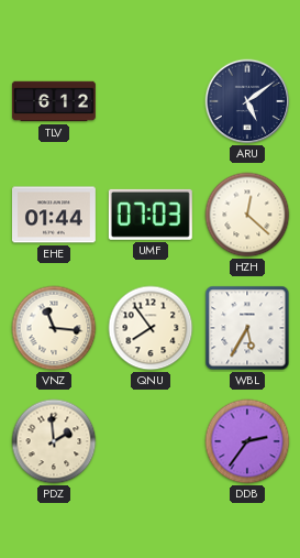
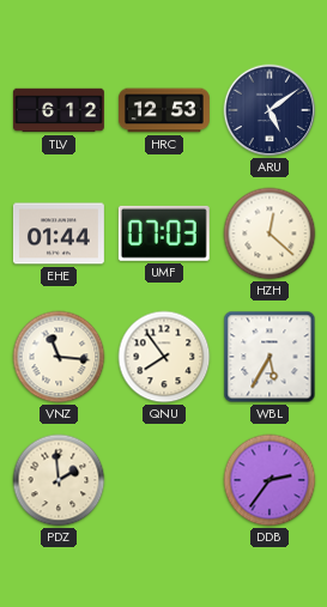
HRC: none -> 12:53
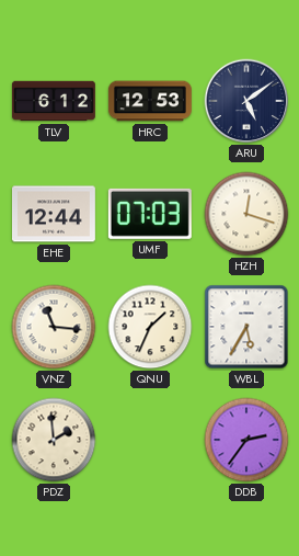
EHE: 01:44 -> 12:44
HZH: 12:22 -> 12:18
QNU: 7:54 -> 1:34
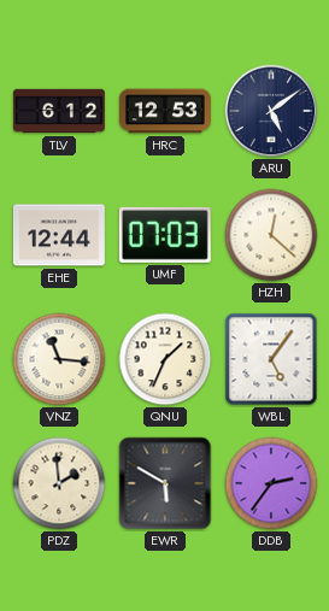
HZH: 12:18 -> 12:22
WBL: 5:35 -> 5:06
EWR: none -> 5:50
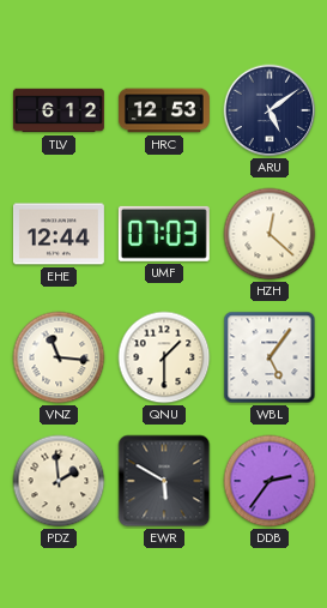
QNU: 1:34 -> 1:30
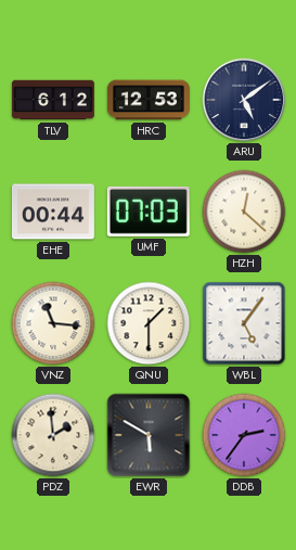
EHE: 12:44 -> 00:44
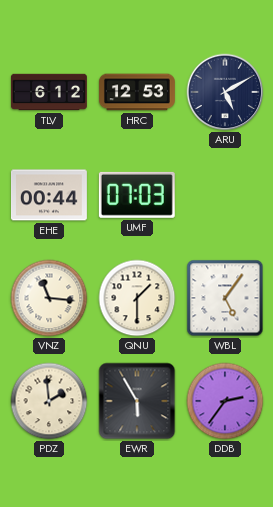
ARU: 5:09 -> 5:10
HZH: 12:22 -> none
EWR: 5:50 -> 5:55
